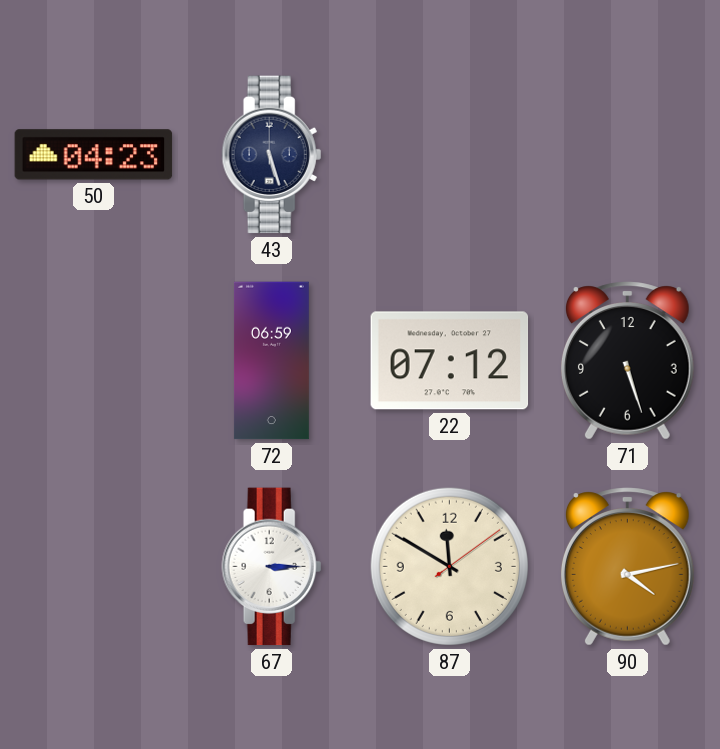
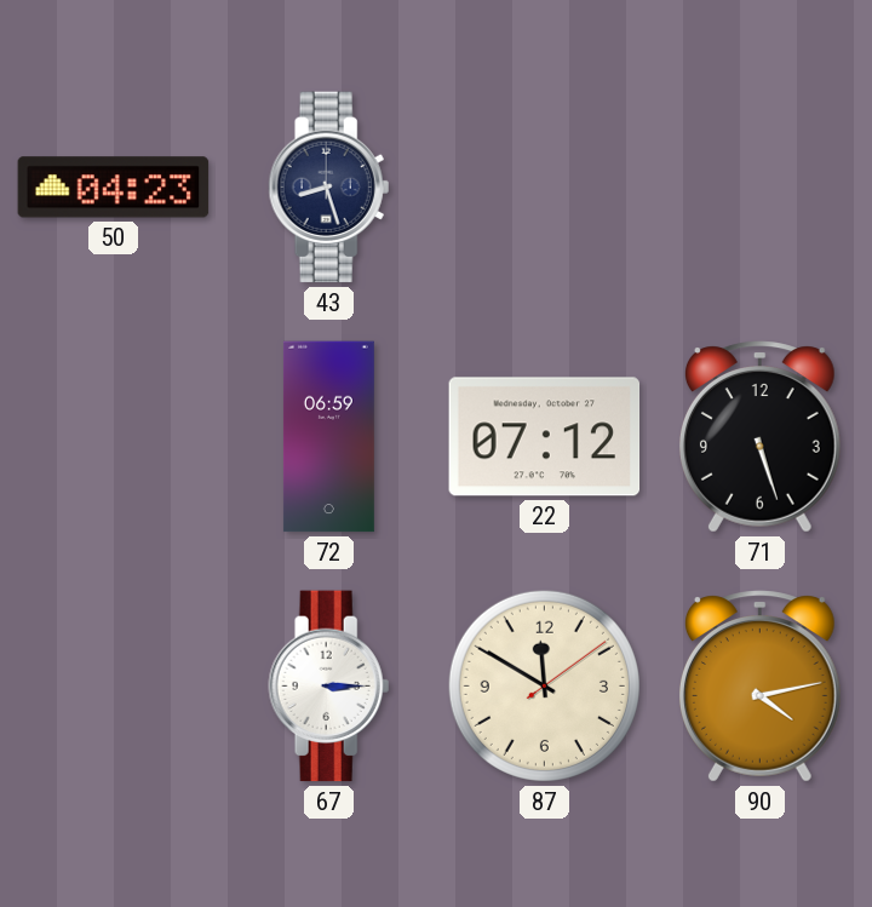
43: 5:27 -> 8:27
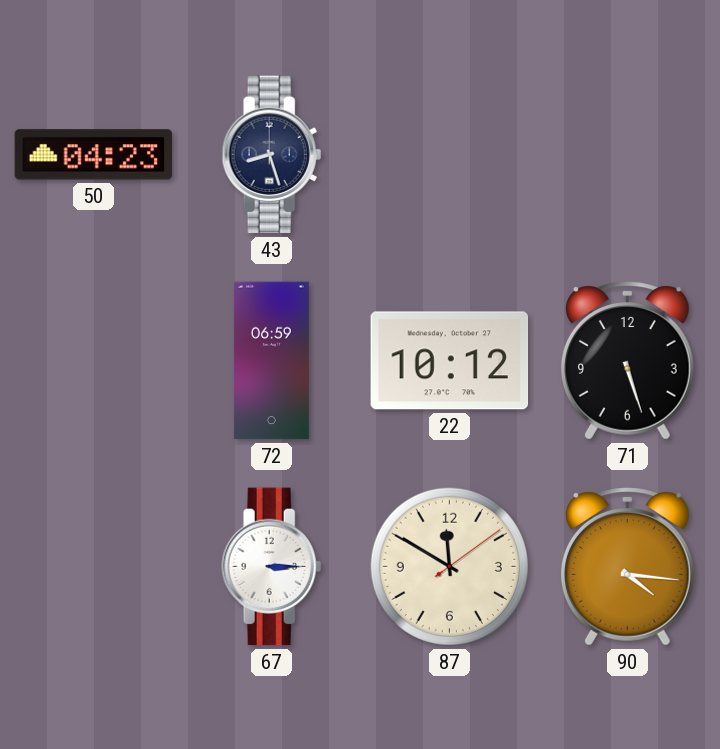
22: 07:12 -> 10:12
90: 4:13 -> 4:16
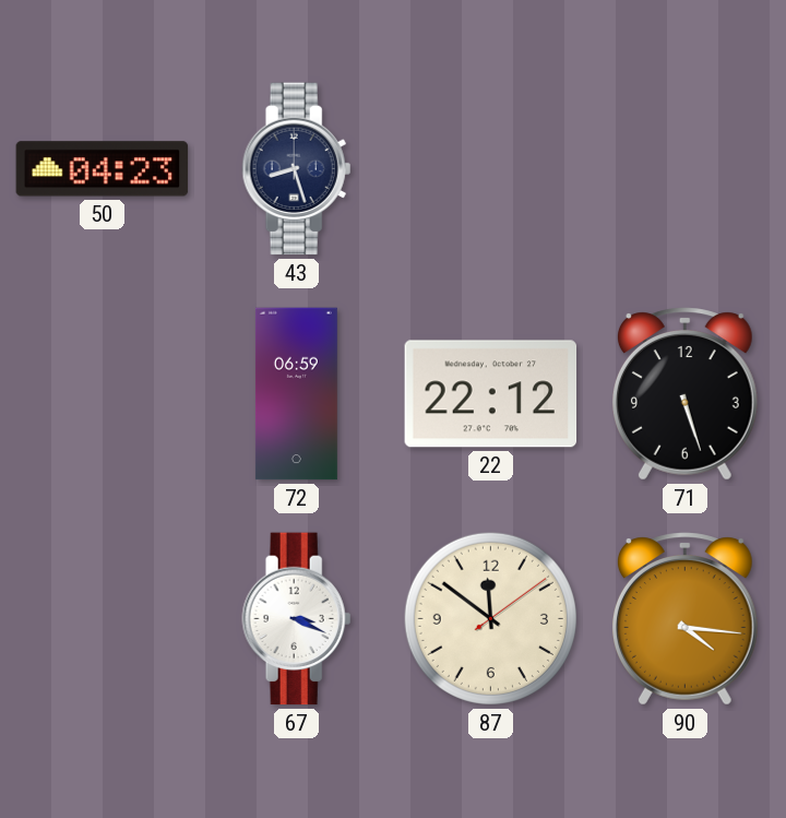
22: 10:12 -> 22:12
67: 3:15 -> 3:19
87: 11:50 -> 11:51
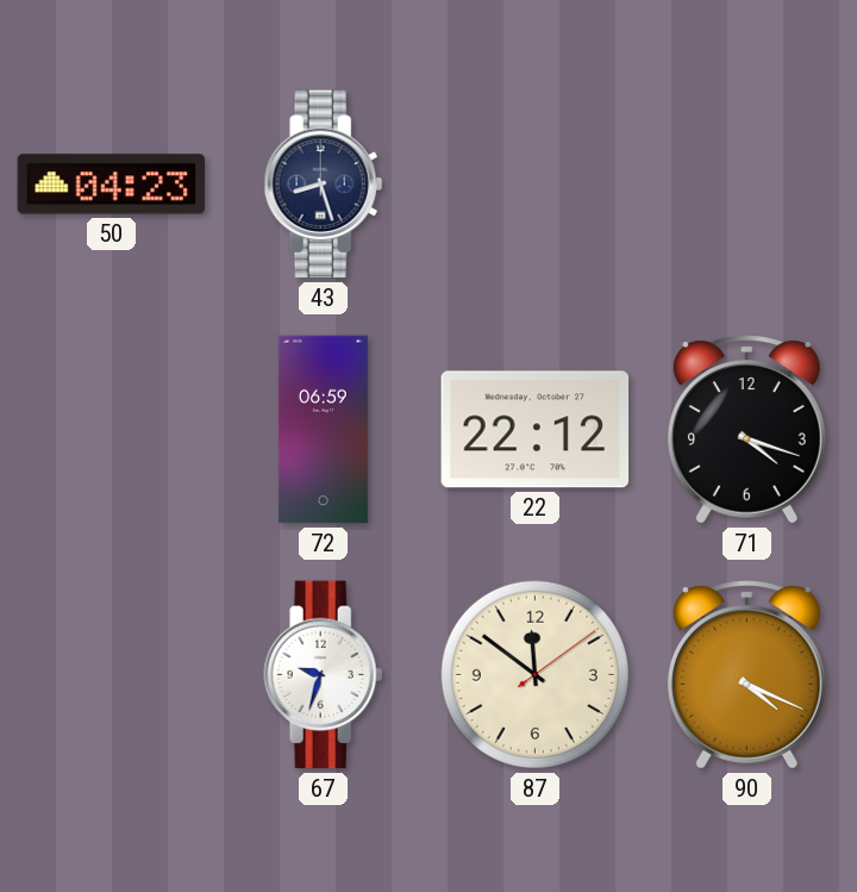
71: 5:27 -> 4:18
67: 3:19 -> 9:33
90: 4:16 -> 4:19
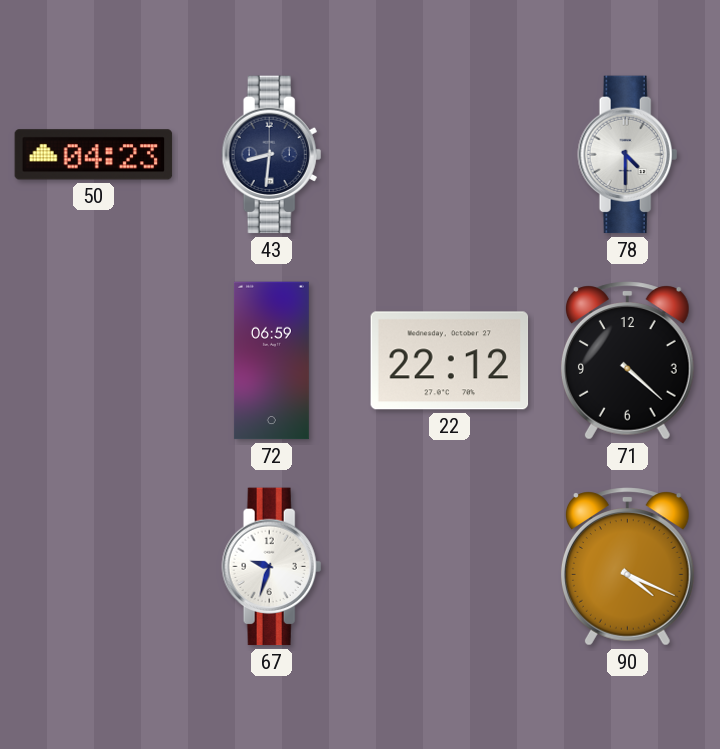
43: 8:27 -> 8:31
78: none -> 4:30
71: 4:18 -> 4:22
87: 11:51 -> none
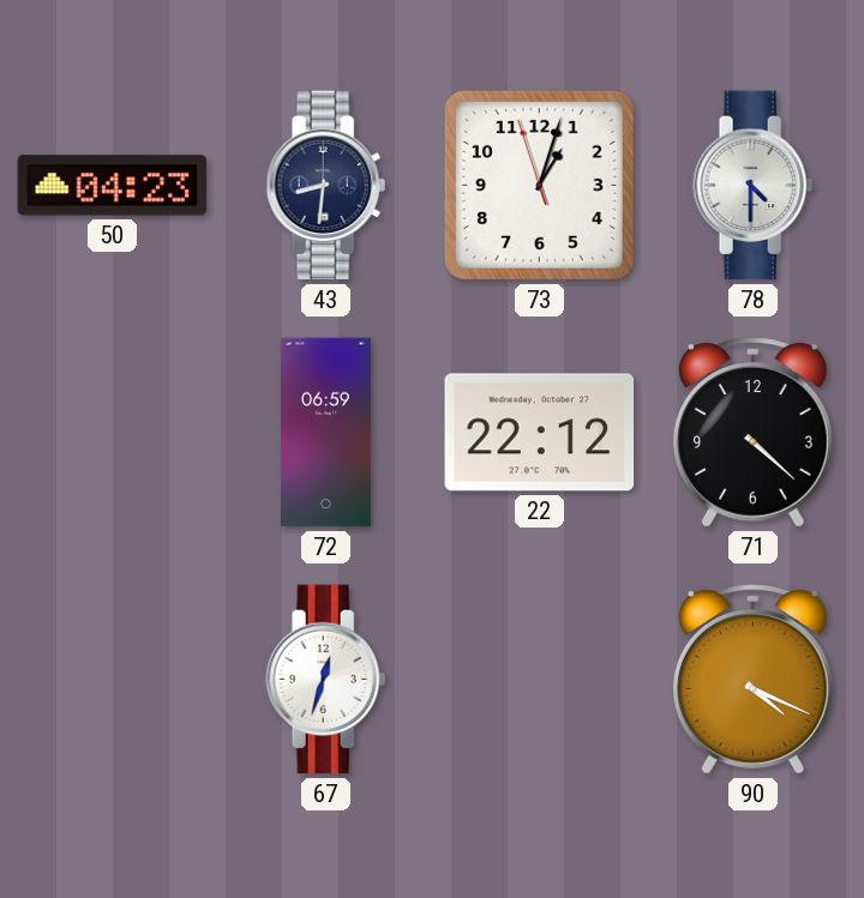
73: none -> 1:02
67: 9:33 -> 12:33
